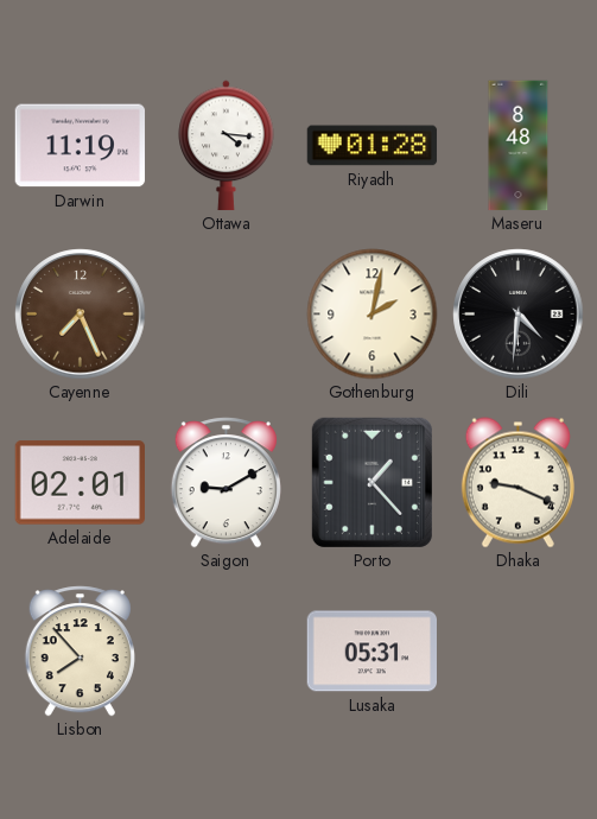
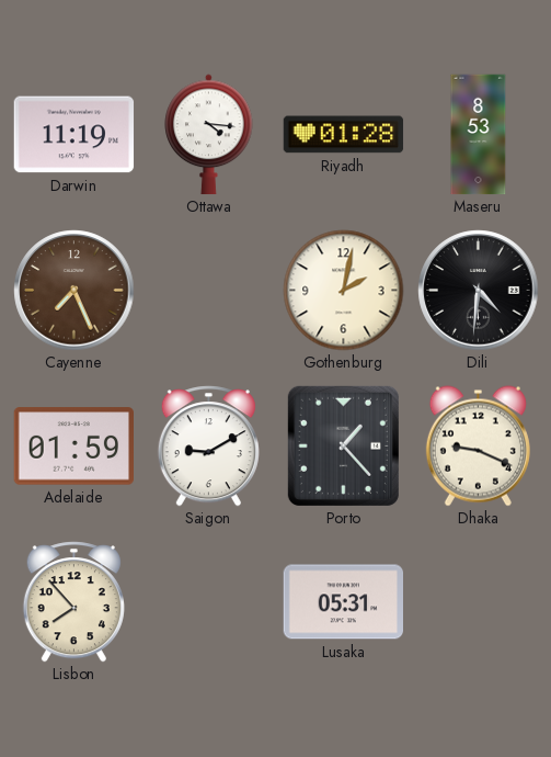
Maseru: 8:48 -> 8:53
Adelaide: 02:01 -> 01:59
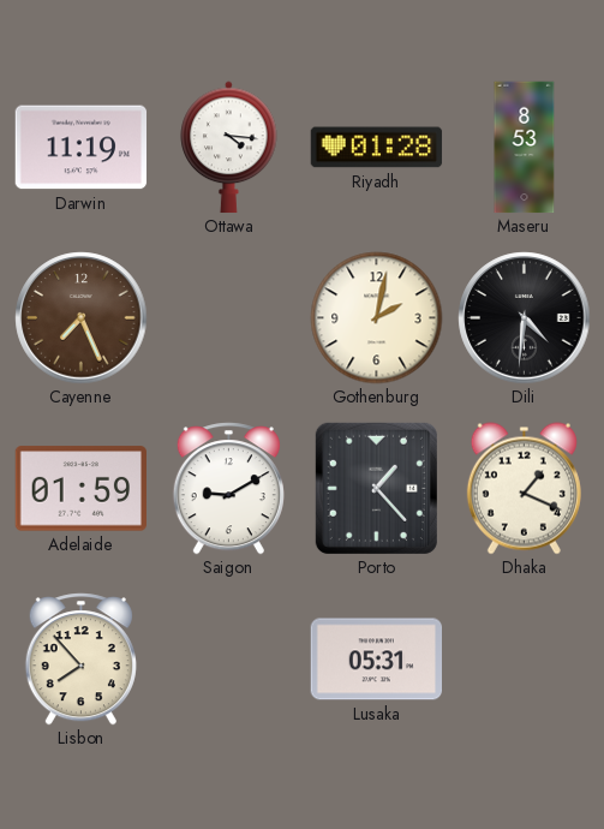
Dhaka: 9:19 -> 1:19
